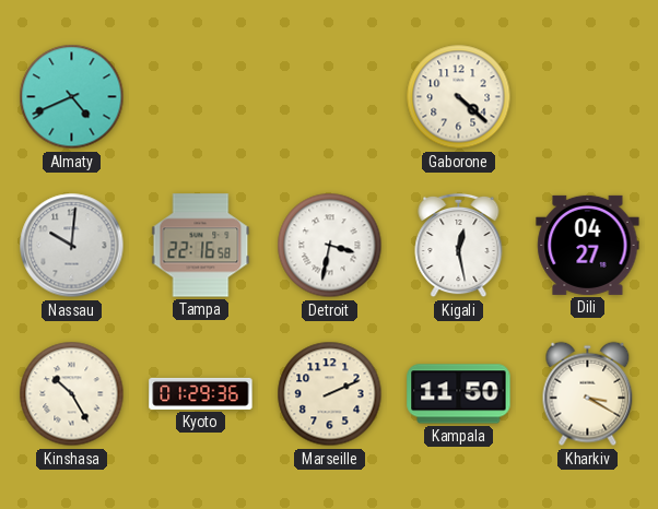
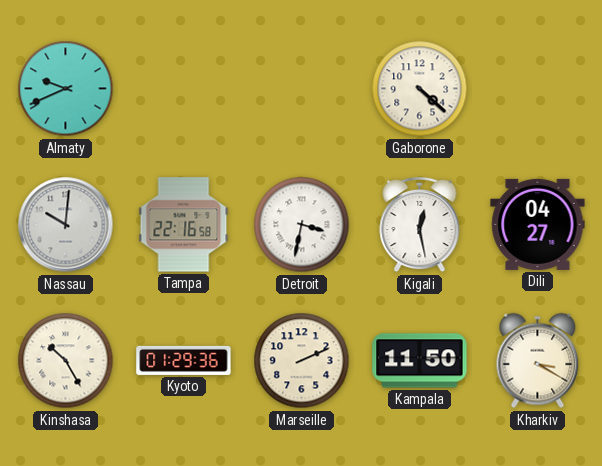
Almaty: 4:41 -> 9:41
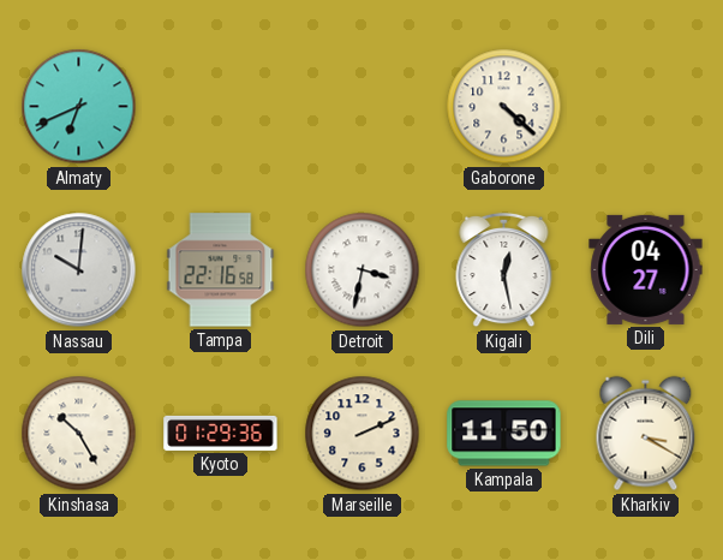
Almaty: 9:41 -> 6:41
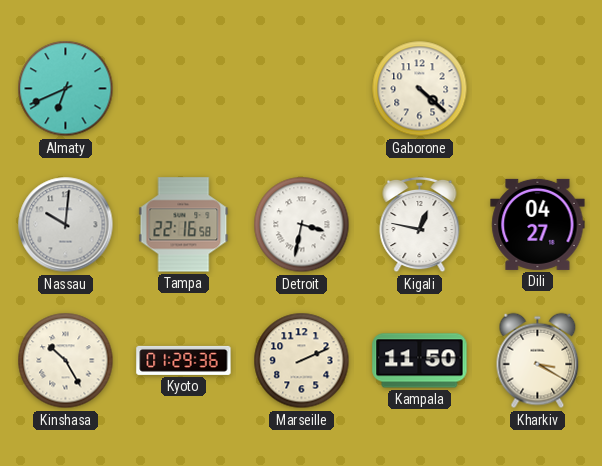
Kigali: 12:28 -> 12:47
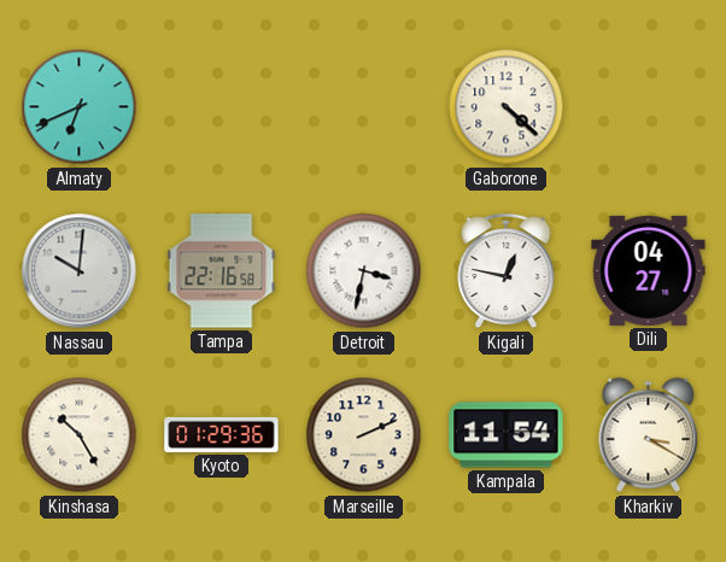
Kampala: 11:50 -> 11:54
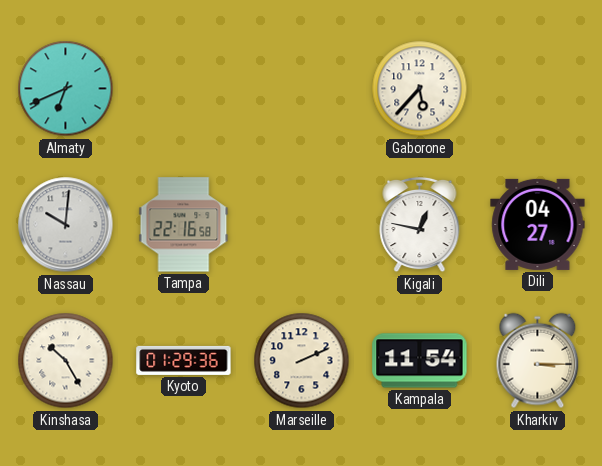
Gaborone: 4:22 -> 5:37
Detroit: 3:32 -> none
Kharkiv: 3:20 -> 3:15
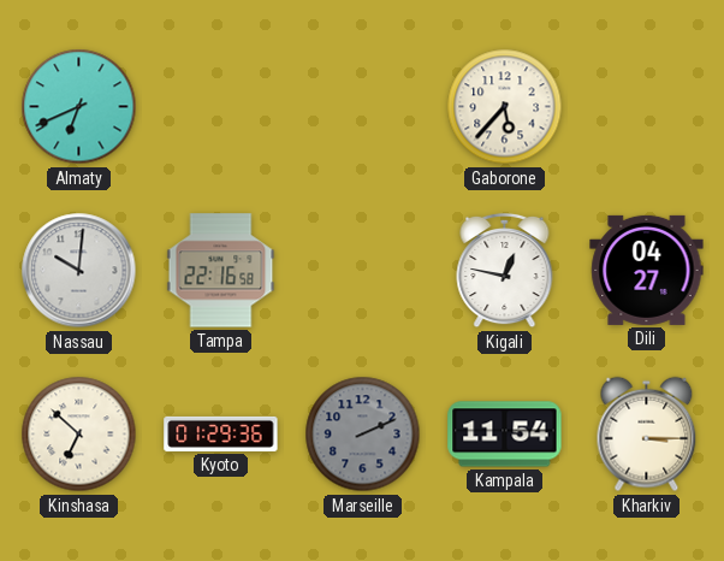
Kinshasa: 10:25 -> 6:52
Marseille dial: cream -> grey
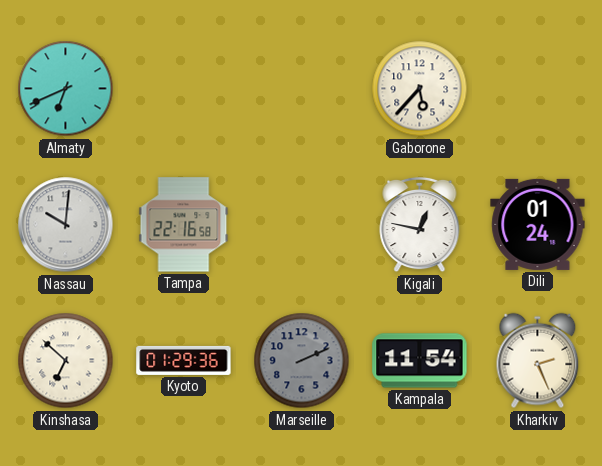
Dili: 04:27 -> 01:24
Kharkiv: 3:15 -> 2:26
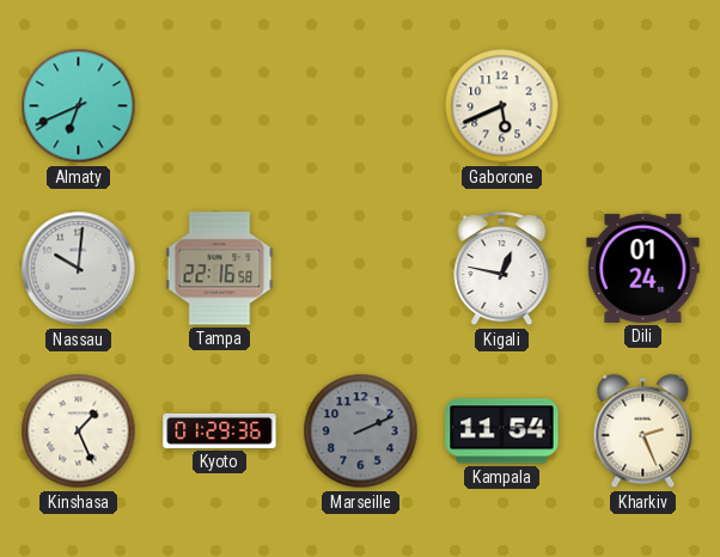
Gaborone: 5:37 -> 5:41
Kinshasa: 6:52 -> 1:26
